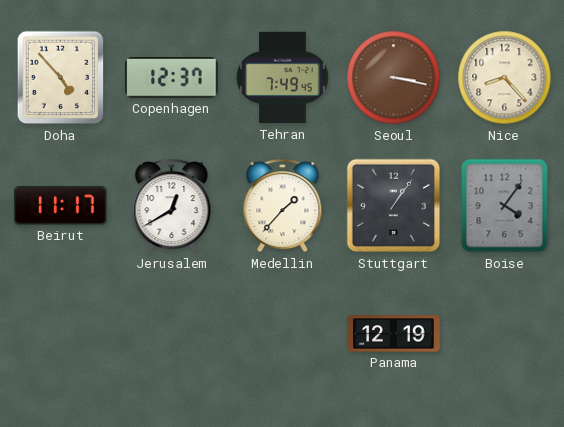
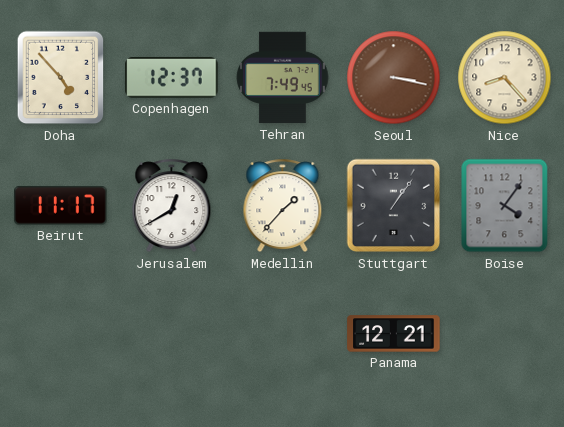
Panama: 12:19 -> 12:21
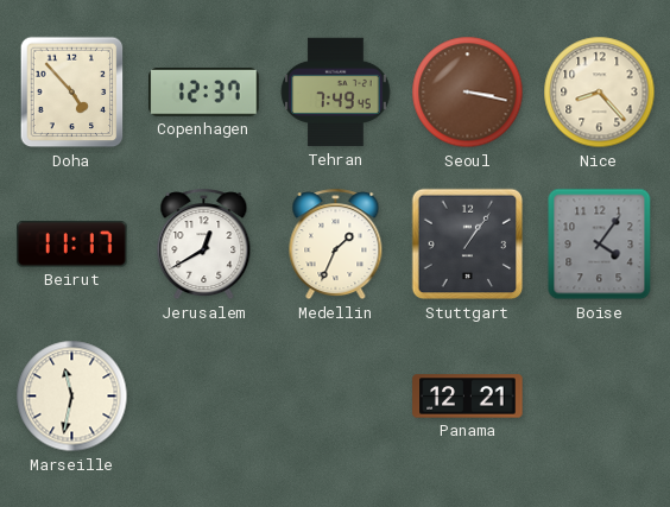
Medellin: 1:37 -> 1:34
Marseille: none -> 11:32
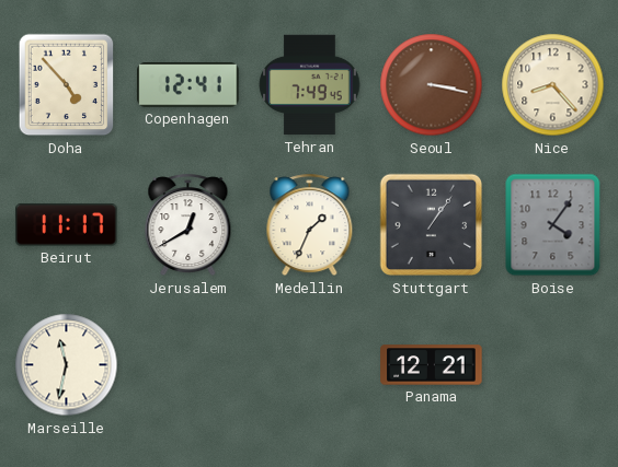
Copenhagen: 12:37 -> 12:41
